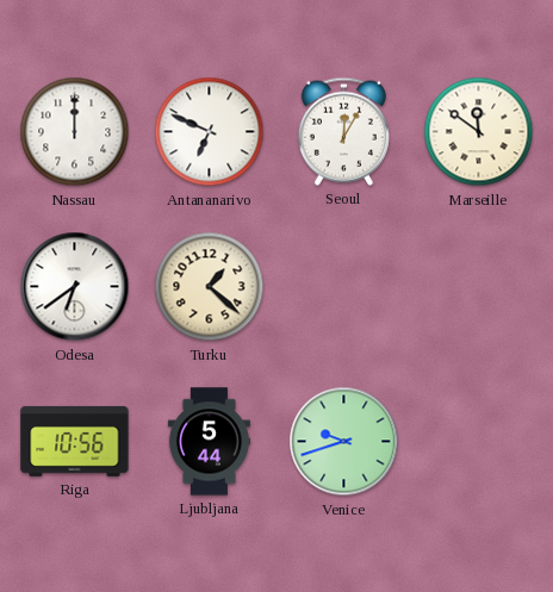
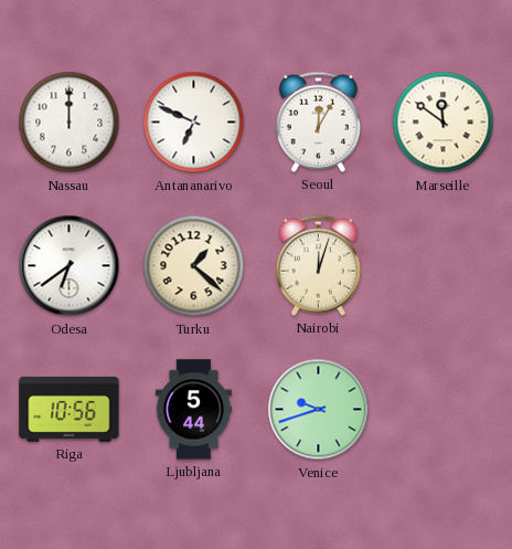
Nairobi: none -> 12:03
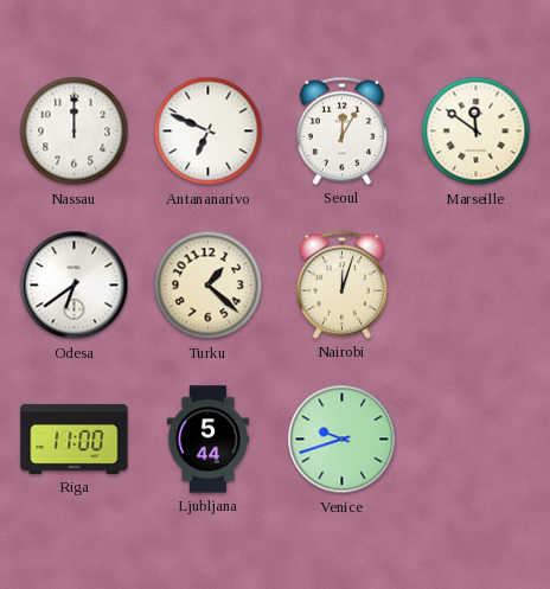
Riga: 10:56 -> 11:00
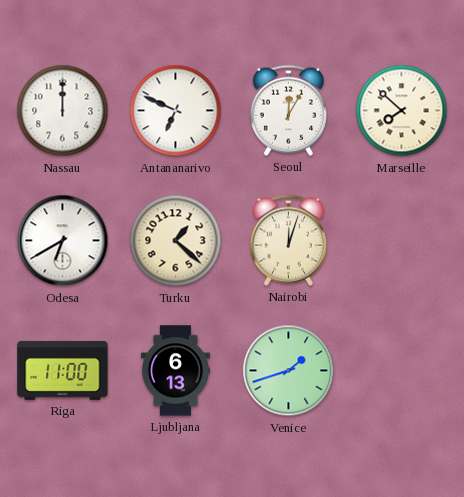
Marseille: 11:51 -> 7:52
Odesa: 6:39 -> 6:40
Ljubljana: 5:44 -> 6:13
Venice: 9:42 -> 1:42
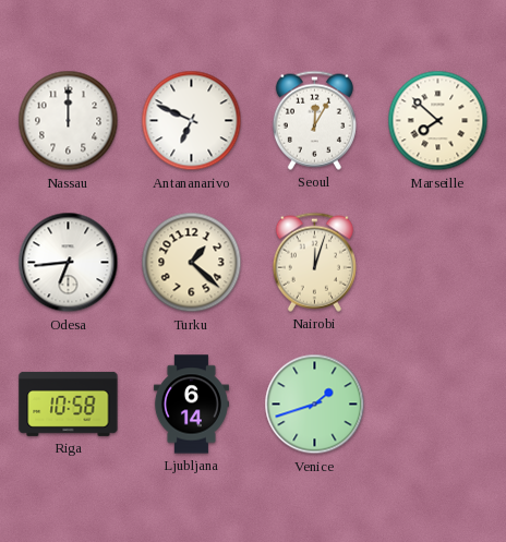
Odesa: 6:40 -> 6:44
Riga: 11:00 -> 10:58
Ljubljana: 6:13 -> 6:14
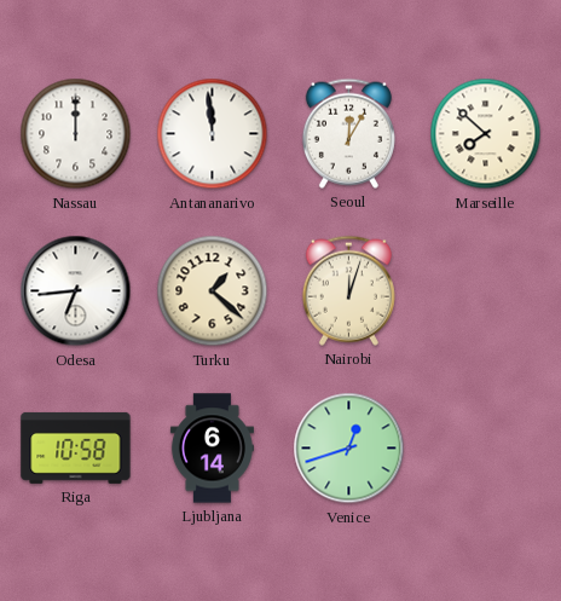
Antananarivo: 6:49 -> 11:59
Venice: 1:42 -> 12:42
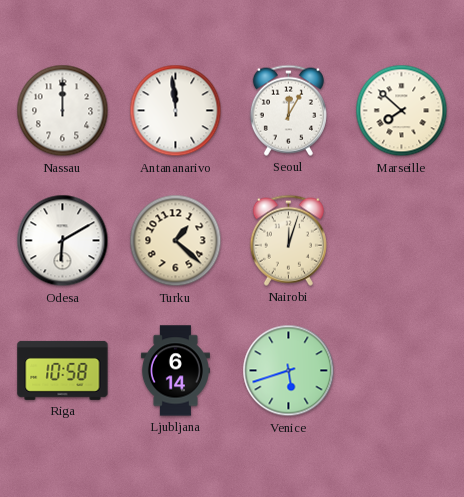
Odesa: 6:44 -> 6:10
Venice: 12:42 -> 5:42
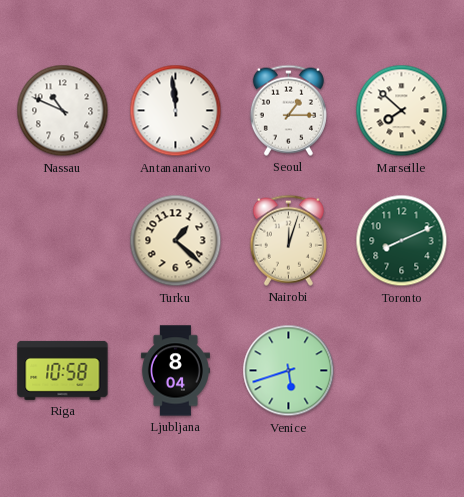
Nassau: 12:00 -> 10:49
Seoul: 12:05 -> 1:15
Odesa: 6:10 -> none
Toronto: none -> 8:11
Ljubljana: 6:14 -> 8:04
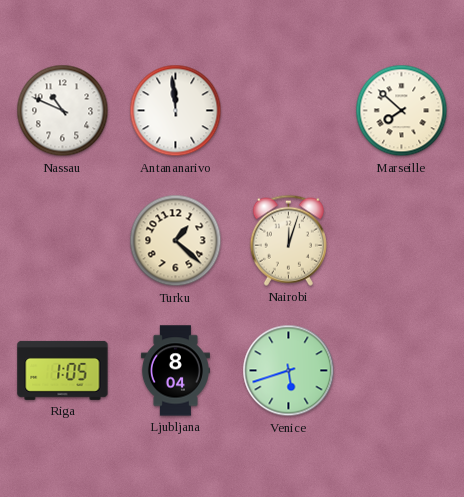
Seoul: 1:15 -> none
Toronto: 8:11 -> none
Riga: 10:58 -> 1:05
